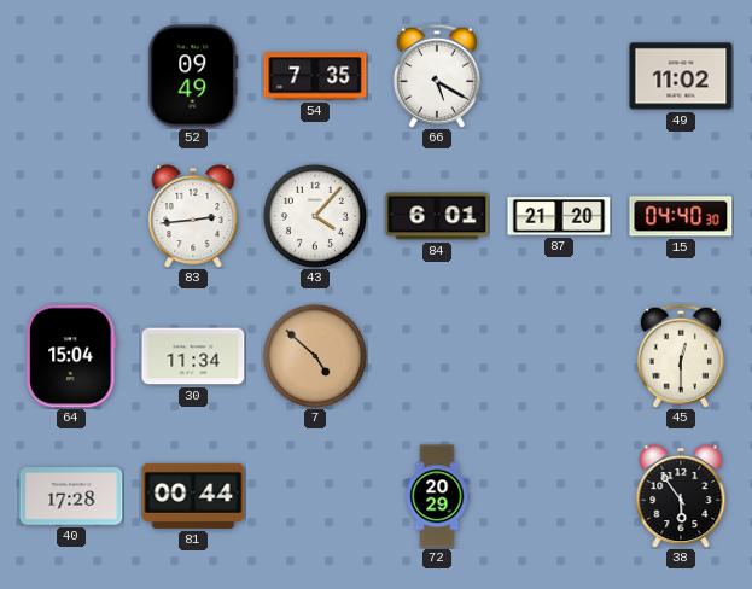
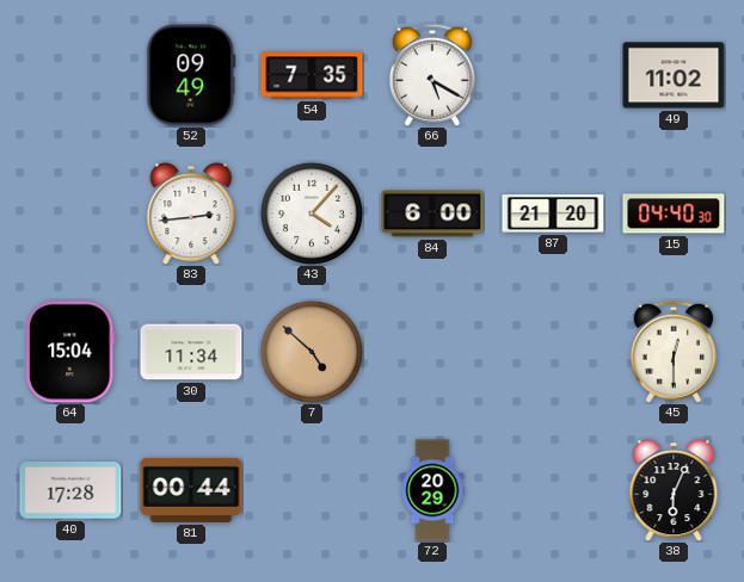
84: 6:01 -> 6:00
38: 5:54 -> 6:04
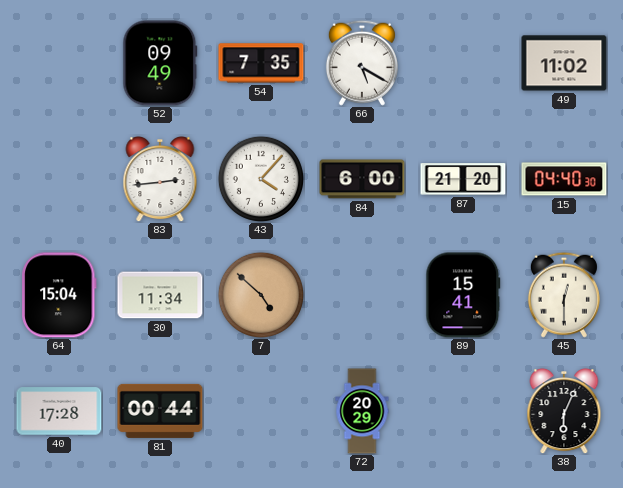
89: none -> 15:41
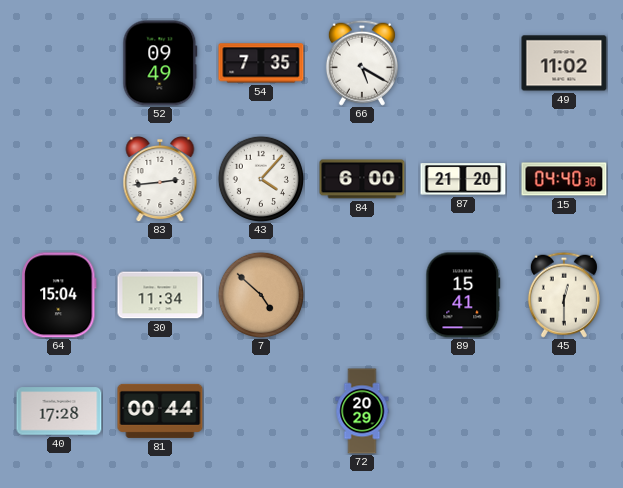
38: 6:04 -> none
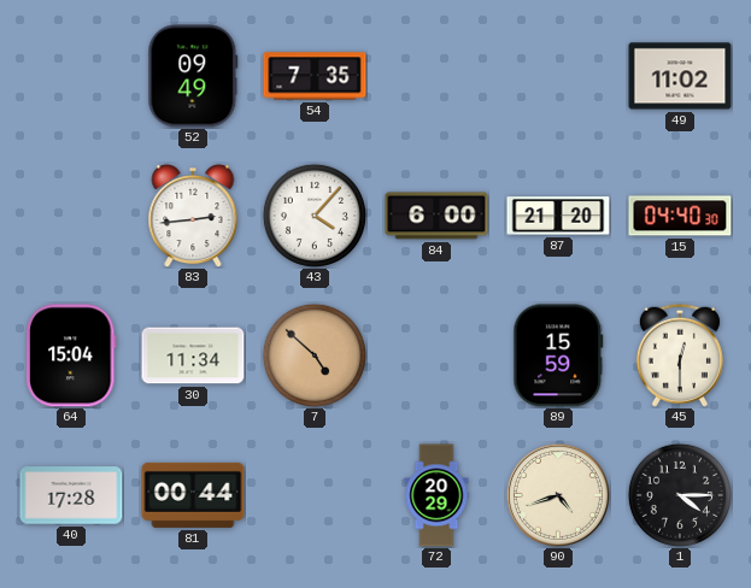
66: 5:20 -> none
89: 15:41 -> 15:59
90: none -> 4:42
1: none -> 4:15
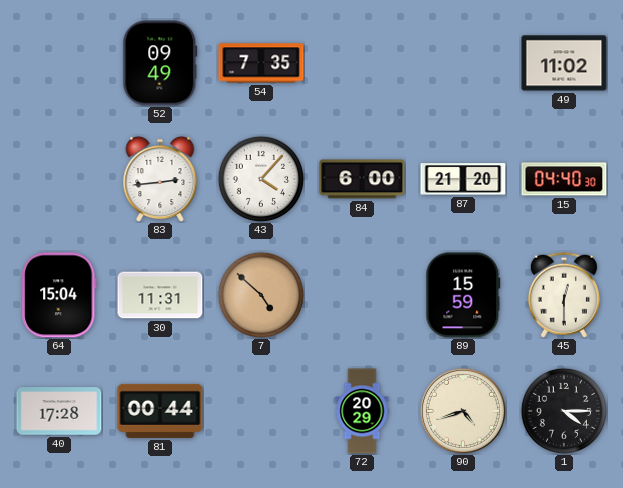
30: 11:34 -> 11:31
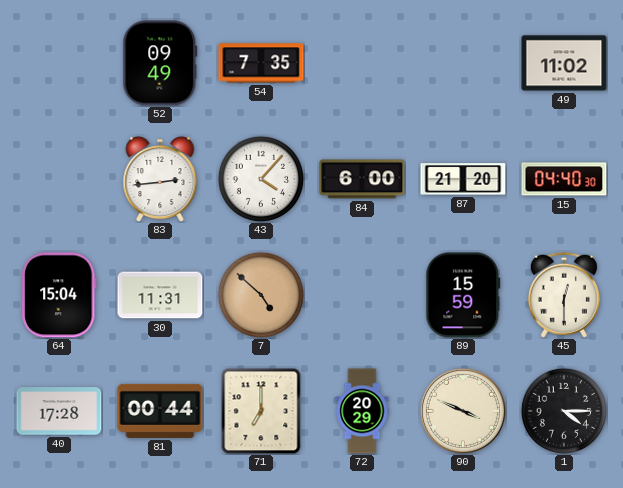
71: none -> 7:00
90: 4:42 -> 3:49
